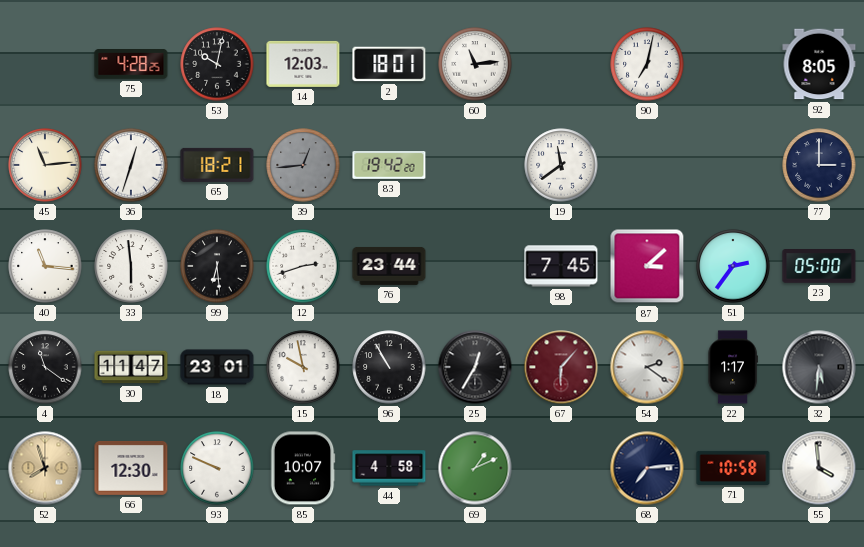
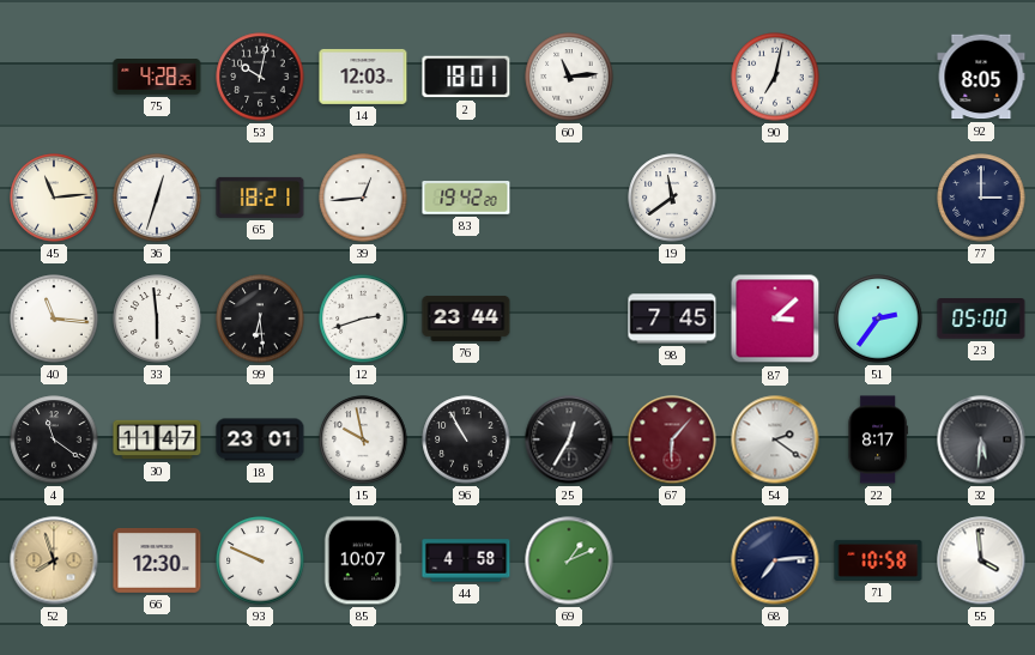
39 dial: grey -> white
22: 1:17 -> 8:17
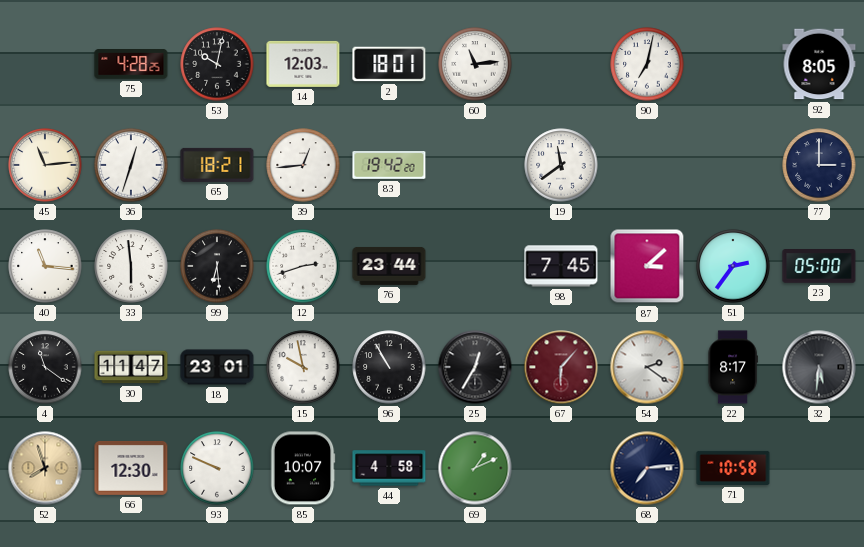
55: 3:59 -> none
